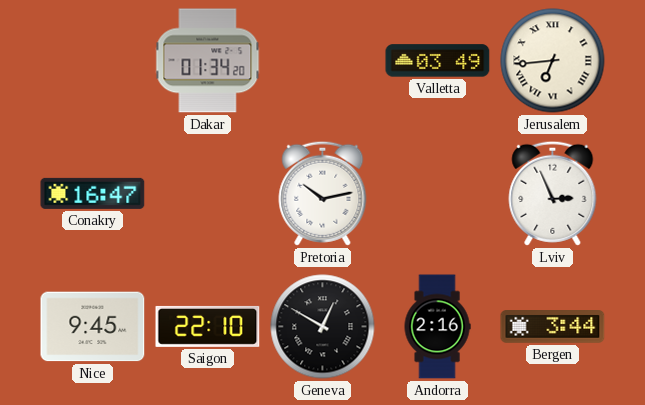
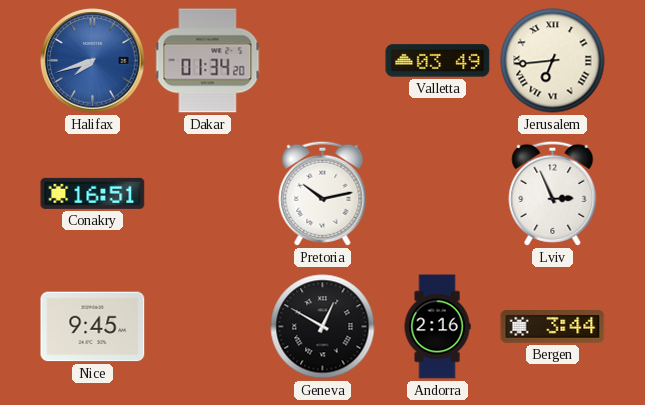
Halifax: none -> 7:42
Conakry: 16:47 -> 16:51
Saigon: 22:10 -> none
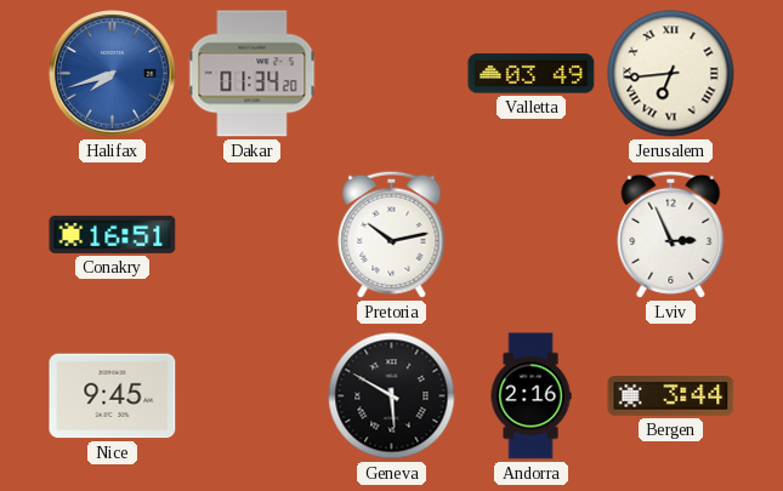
Geneva: 12:50 -> 5:50
